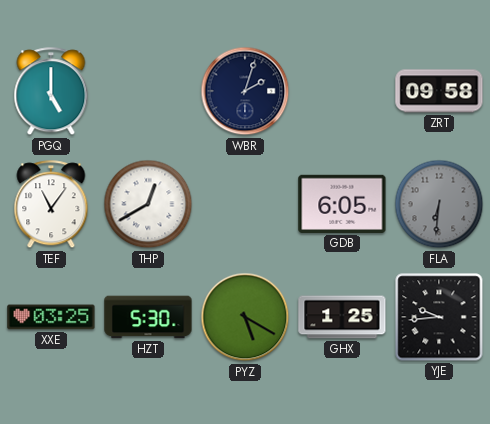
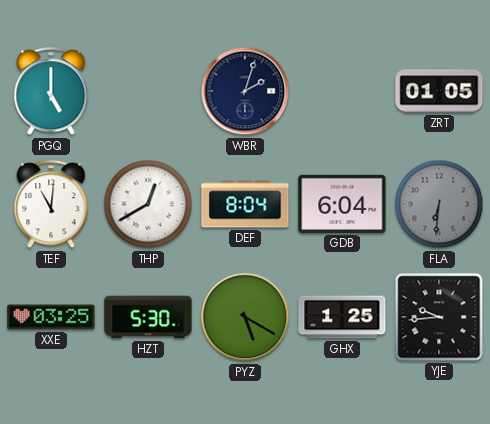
ZRT: 09:58 -> 01:05
TEF: 11:06 -> 11:01
DEF: none -> 8:04
GDB: 6:05 -> 6:04
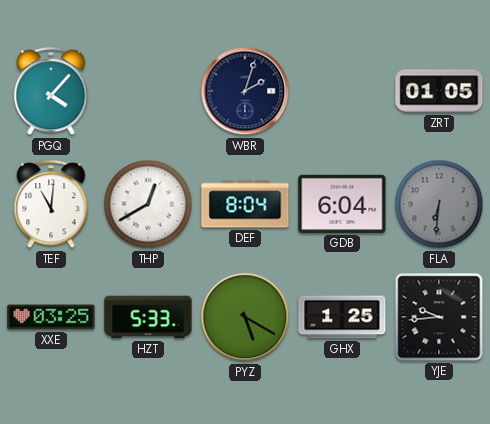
PGQ: 5:00 -> 4:07
HZT: 5:30 -> 5:33
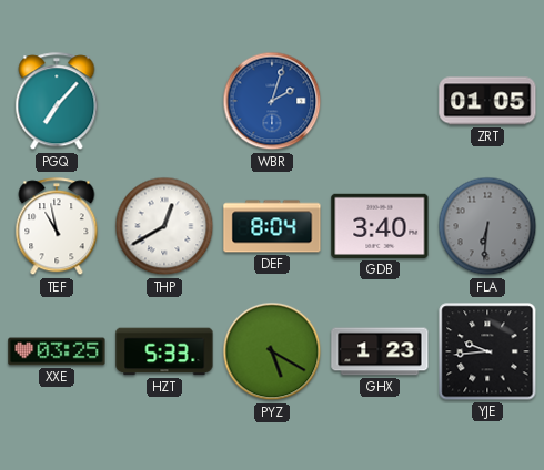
PGQ: 4:07 -> 7:07
WBR dial: navy -> blue
TEF: 11:01 -> 10:58
GDB: 6:04 -> 3:40
GHX: 1:25 -> 1:23
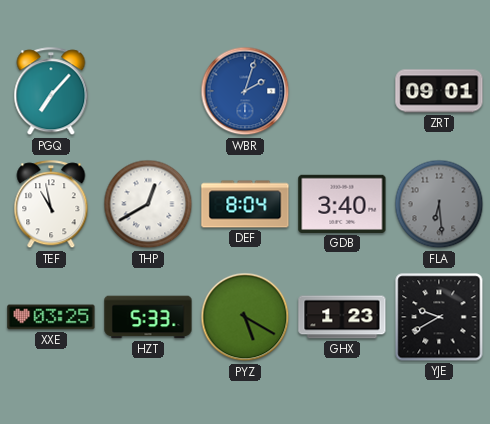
ZRT: 01:05 -> 09:01
FLA: 6:31 -> 6:29
YJE: 9:44 -> 9:40
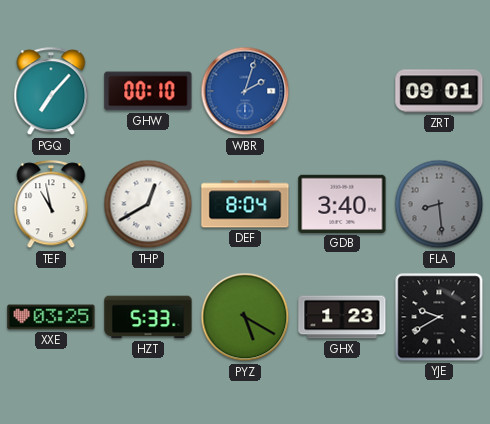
GHW: none -> 00:10
FLA: 6:29 -> 8:29
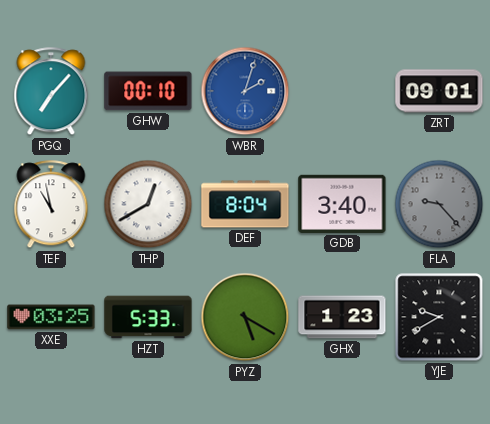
FLA: 8:29 -> 9:23
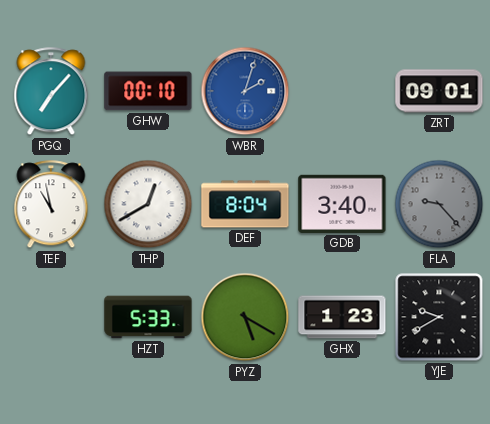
XXE: 03:25 -> none
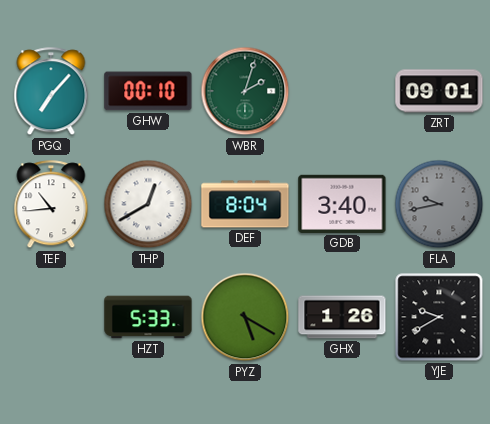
WBR dial: blue -> green
TEF: 10:58 -> 10:44
FLA: 9:23 -> 9:43
GHX: 1:23 -> 1:26
